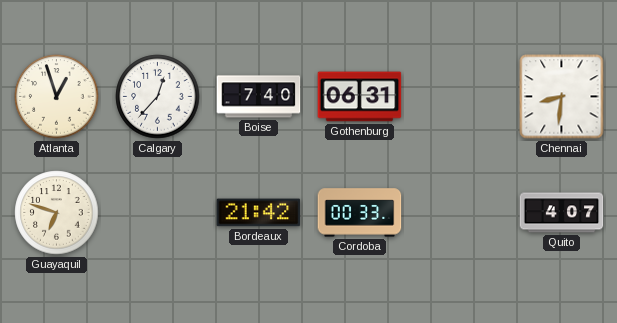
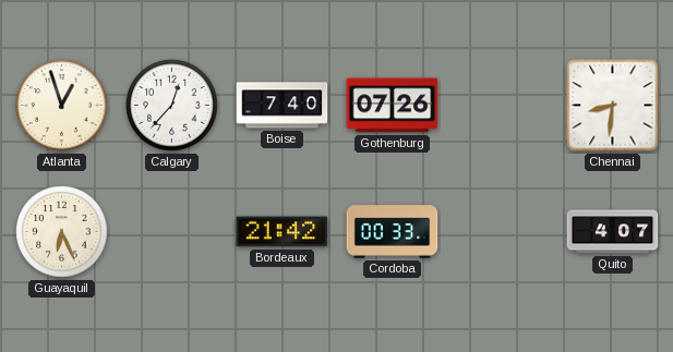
Gothenburg: 06:31 -> 07:26
Guayaquil: 6:48 -> 6:26
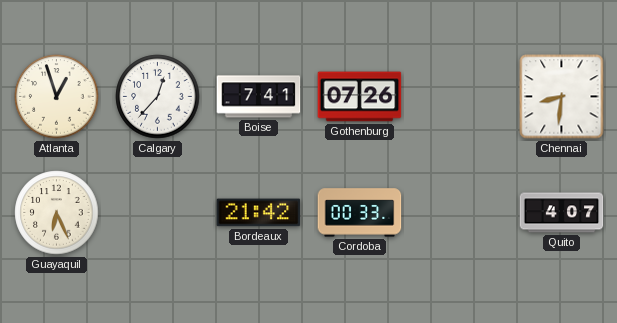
Boise: 7:40 -> 7:41
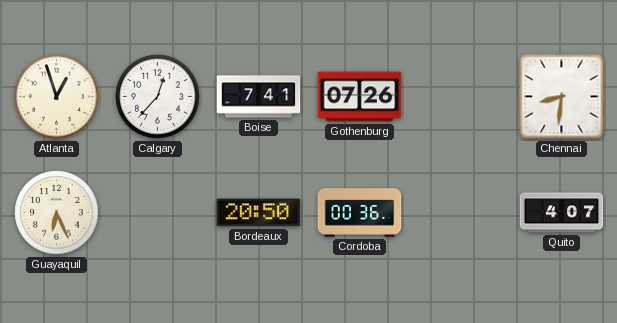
Bordeaux: 21:42 -> 20:50
Cordoba: 00:33 -> 00:36
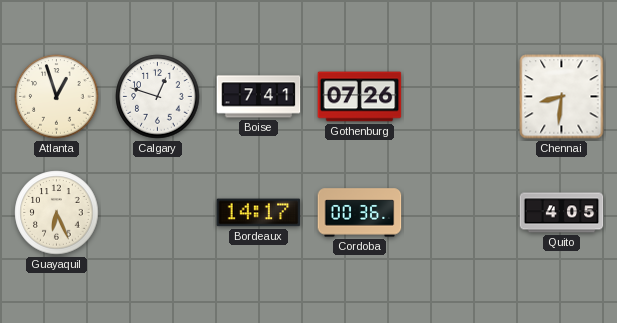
Calgary: 12:37 -> 12:48
Bordeaux: 20:50 -> 14:17
Quito: 4:07 -> 4:05
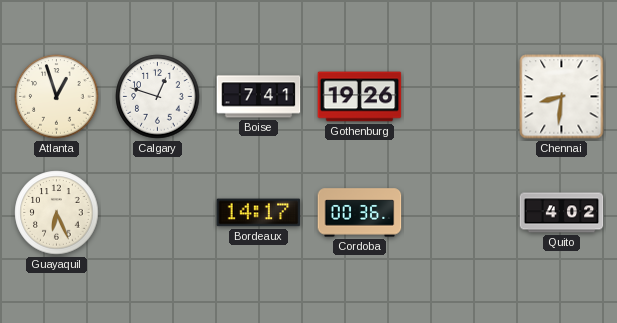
Gothenburg: 07:26 -> 19:26
Quito: 4:05 -> 4:02
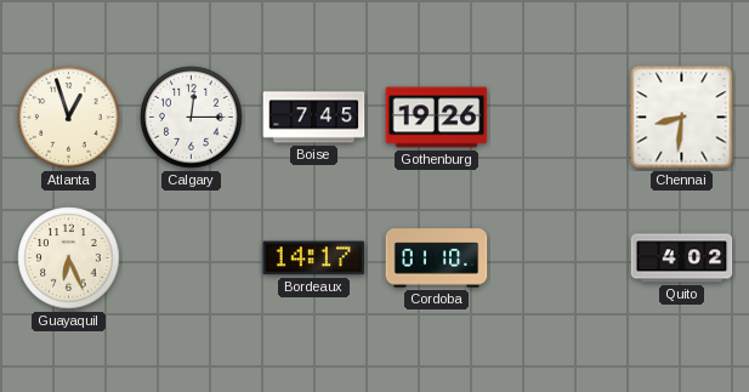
Calgary: 12:48 -> 12:15
Boise: 7:41 -> 7:45
Cordoba: 00:36 -> 01:10
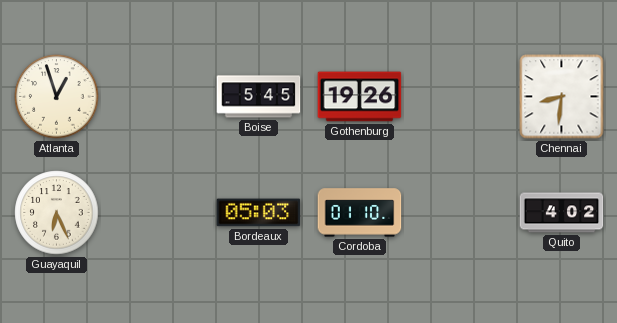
Calgary: 12:15 -> none
Boise: 7:45 -> 5:45
Bordeaux: 14:17 -> 05:03
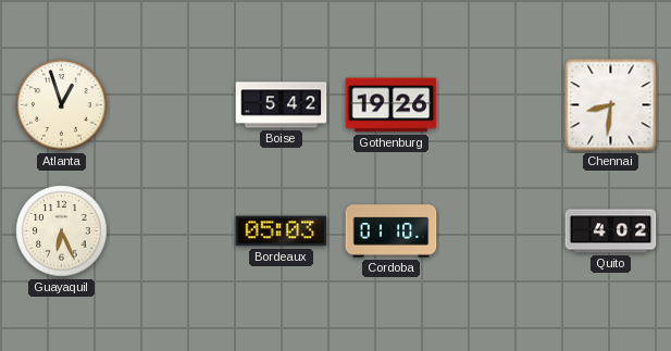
Boise: 5:45 -> 5:42
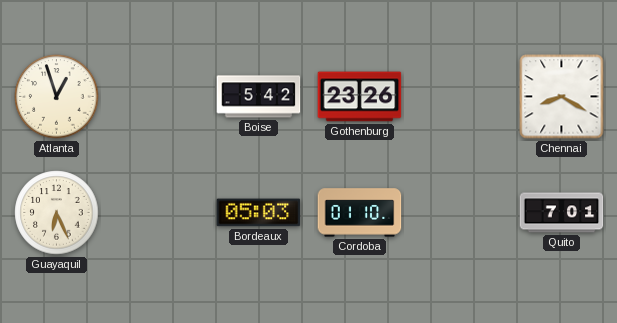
Gothenburg: 19:26 -> 23:26
Chennai: 8:31 -> 8:20
Quito: 4:02 -> 7:01
